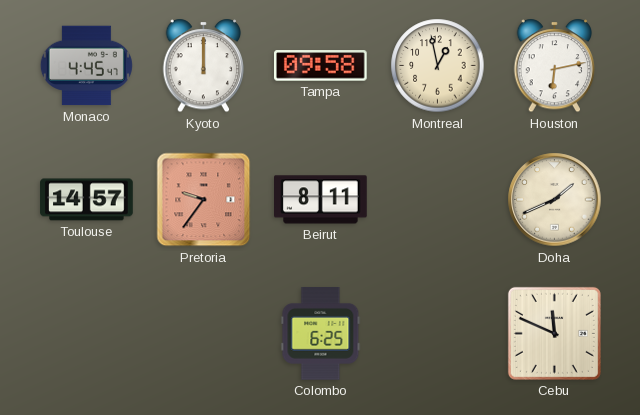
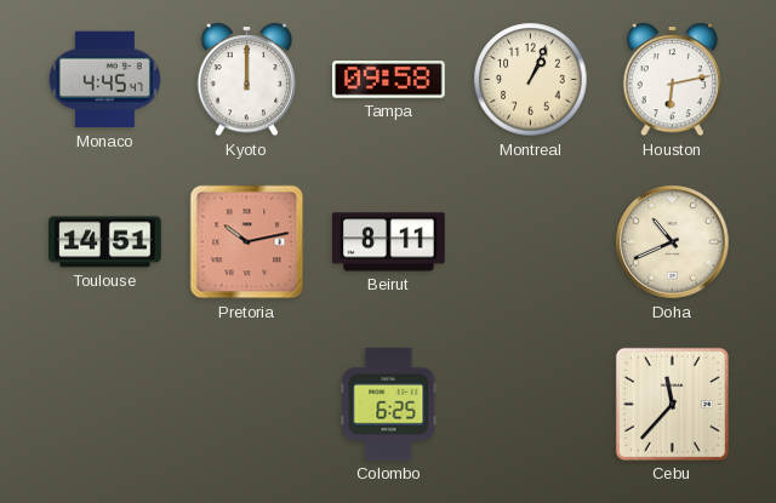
Montreal: 12:58 -> 1:04
Toulouse: 14:57 -> 14:51
Pretoria: 9:36 -> 10:13
Doha: 1:41 -> 10:41
Cebu: 11:49 -> 11:37
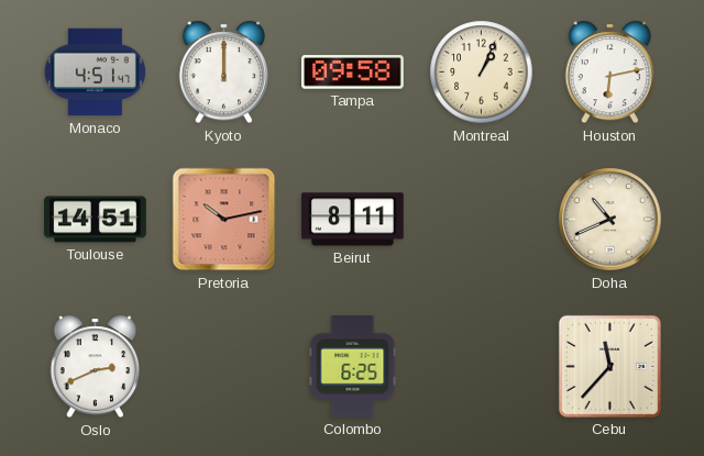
Monaco: 4:45 -> 4:51
Oslo: none -> 2:41
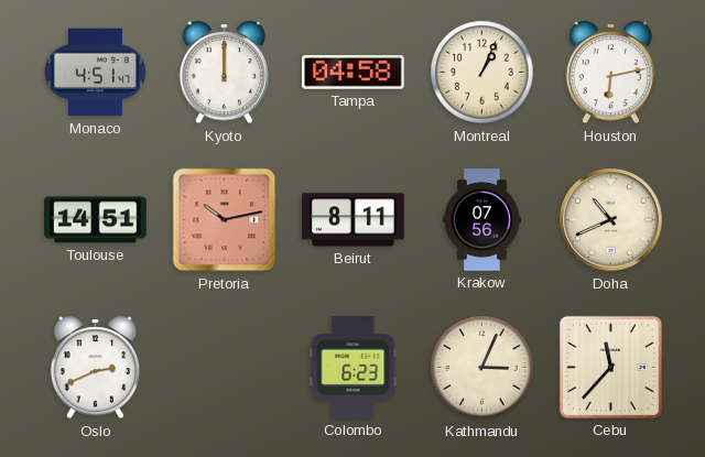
Tampa: 09:58 -> 04:58
Krakow: none -> 07:56
Colombo: 6:25 -> 6:23
Kathmandu: none -> 3:04
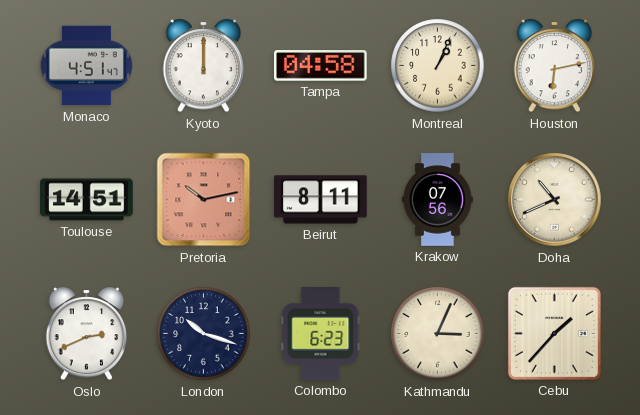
London: none -> 10:18
Cebu: 11:37 -> 1:37
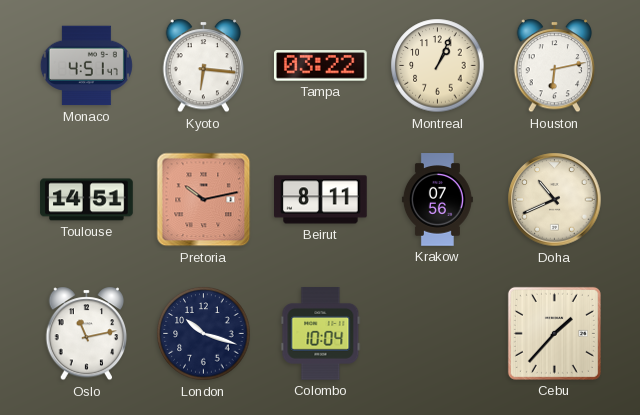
Kyoto: 12:00 -> 6:16
Tampa: 04:58 -> 03:22
Oslo: 2:41 -> 11:13
Colombo: 6:23 -> 10:04
Kathmandu: 3:04 -> none
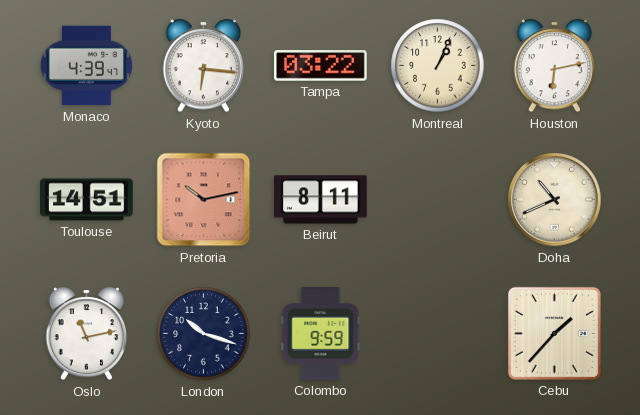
Monaco: 4:51 -> 4:39
Krakow: 07:56 -> none
Colombo: 10:04 -> 9:59
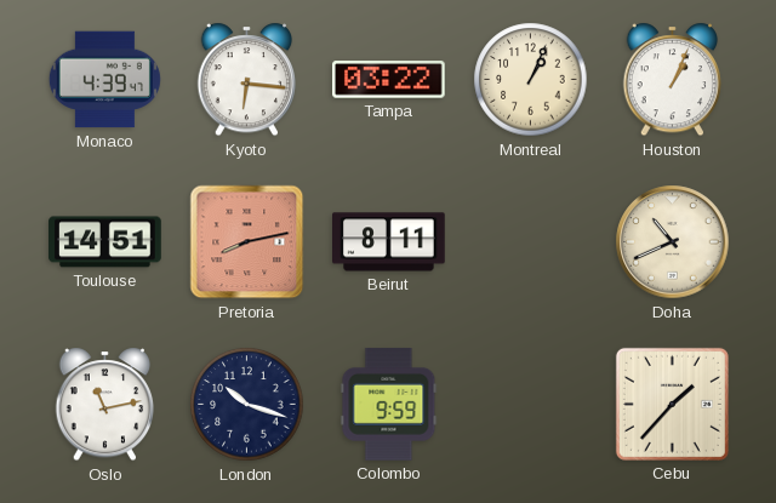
Houston: 6:13 -> 1:04
Pretoria: 10:13 -> 8:13
